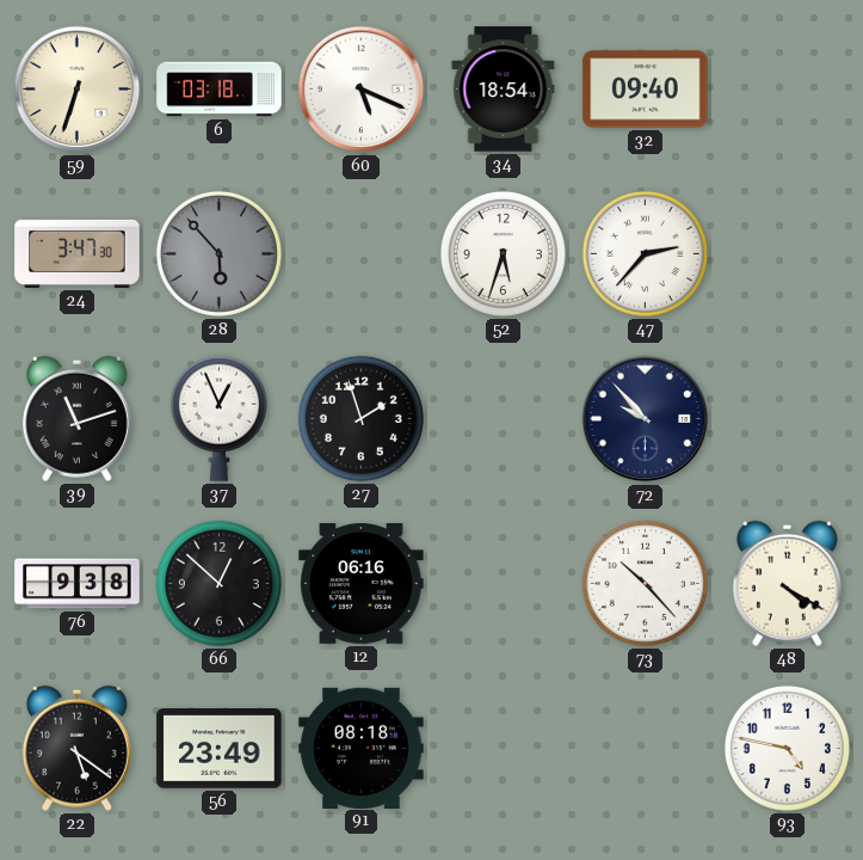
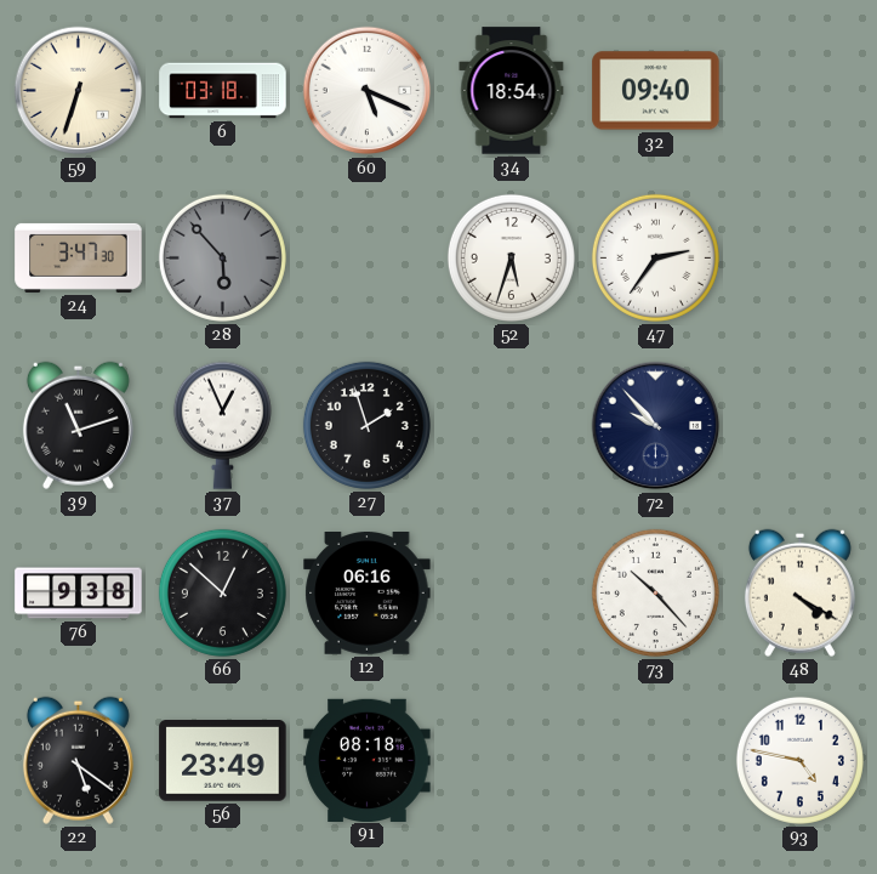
47: 2:37 -> 2:36
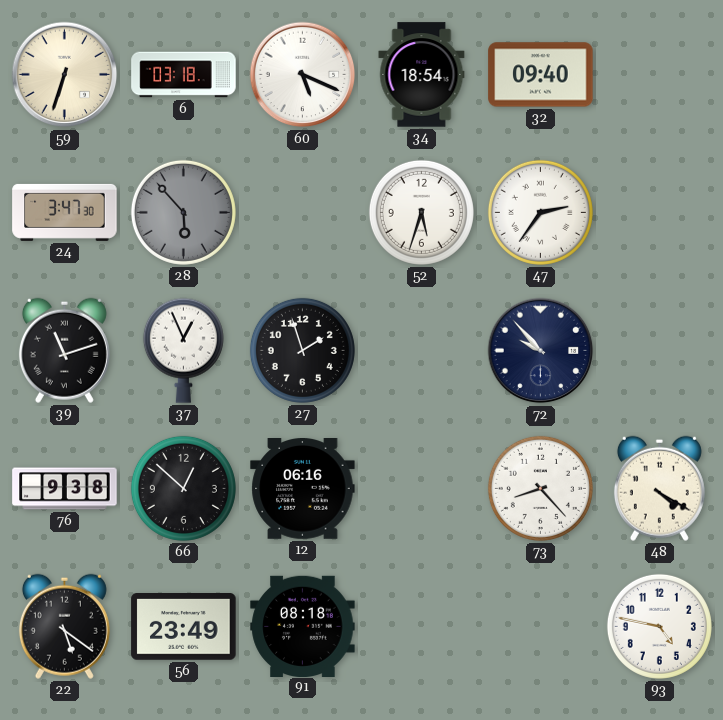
73: 10:23 -> 8:23
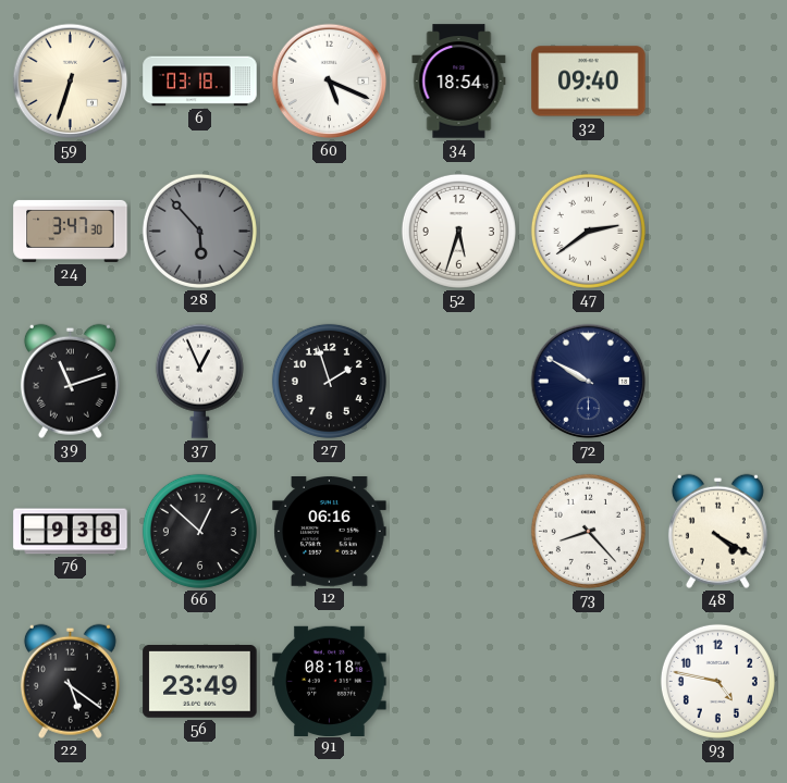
47: 2:36 -> 2:39
72: 9:53 -> 9:50
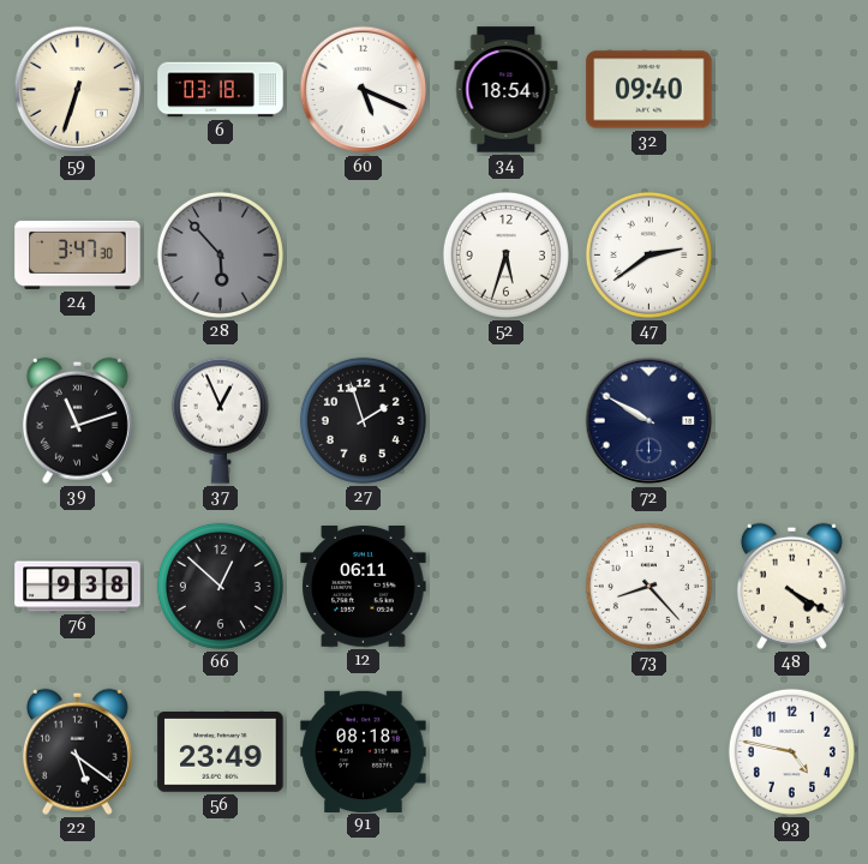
12: 06:16 -> 06:11
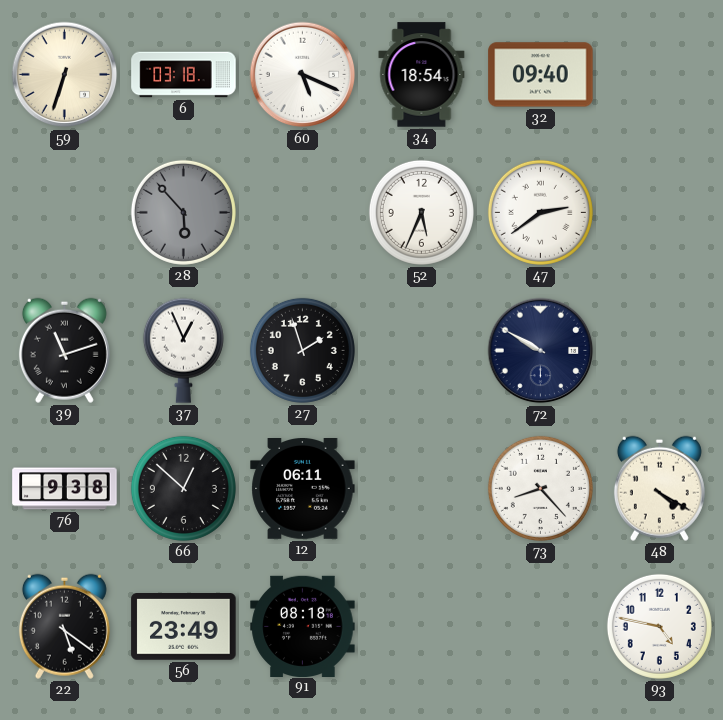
24: 3:47 -> none
52: 5:33 -> 5:34
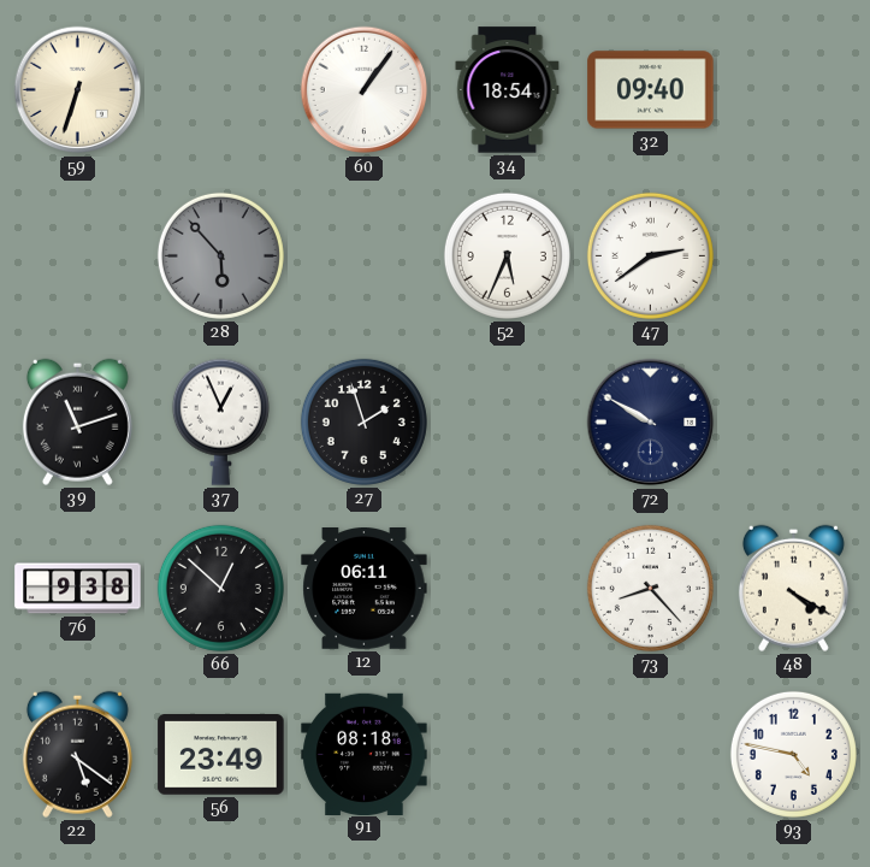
6: 03:18 -> none
60: 5:19 -> 1:06
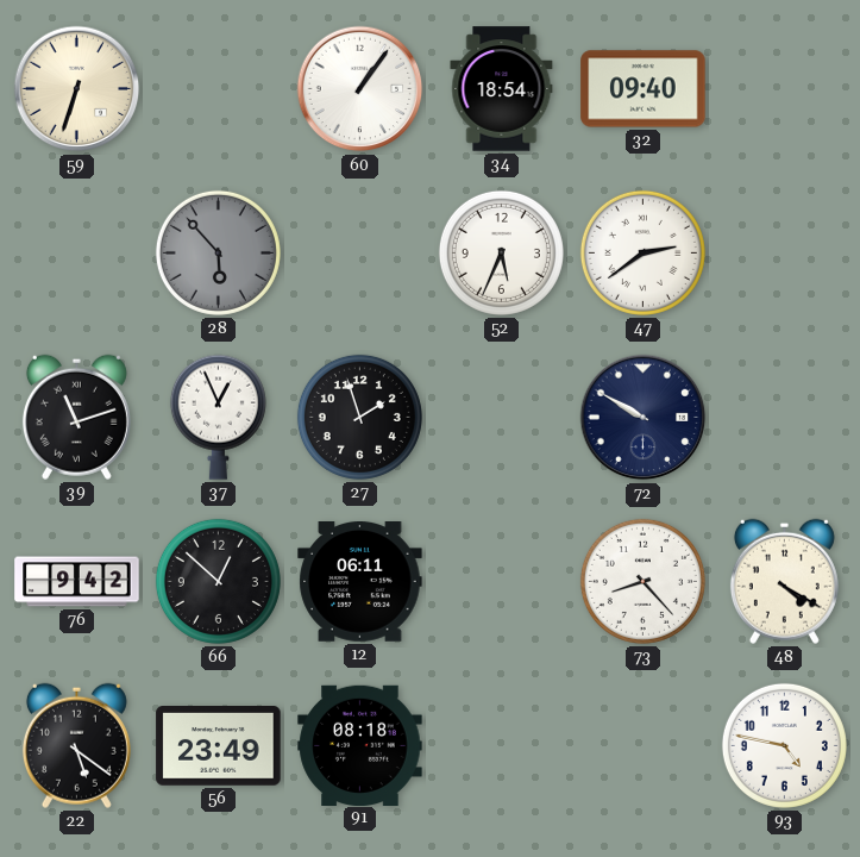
76: 9:38 -> 9:42
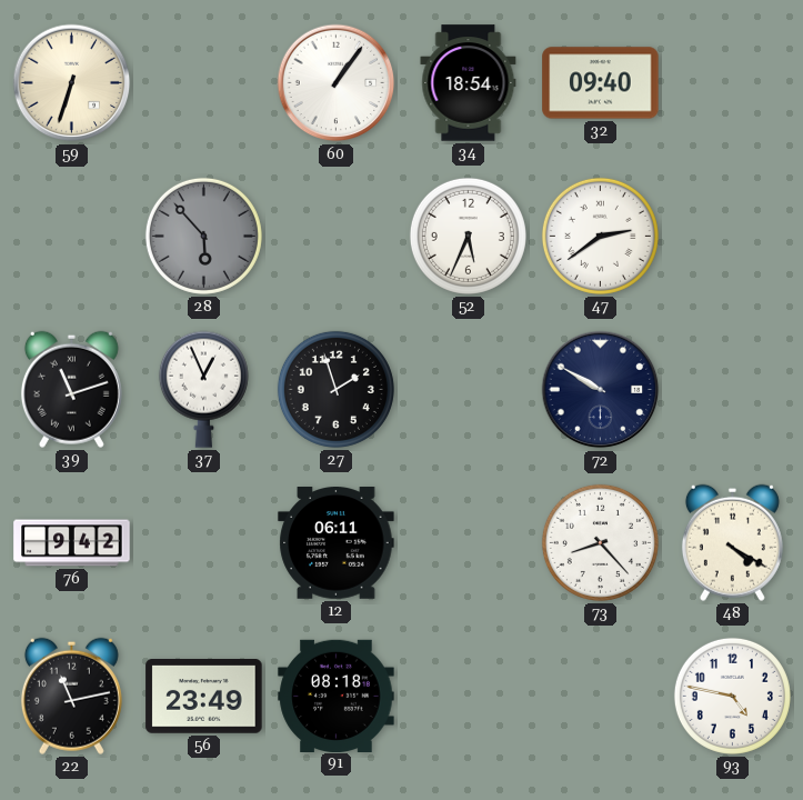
66: 12:52 -> none
22: 5:21 -> 11:13
